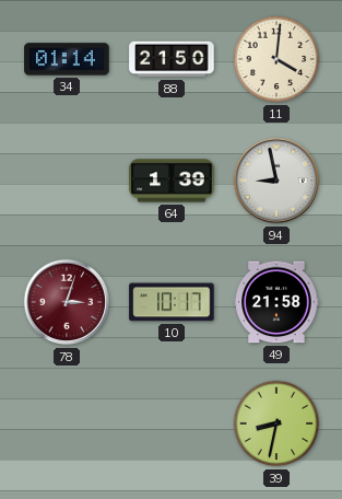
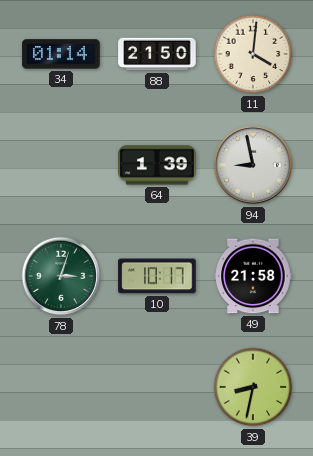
78 dial: burgundy -> green
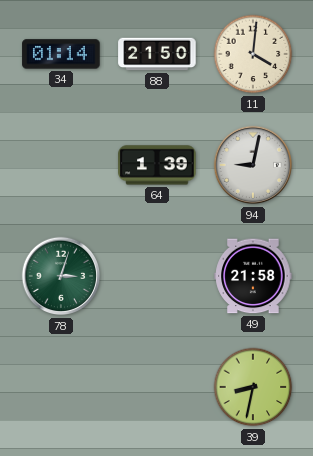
94: 8:58 -> 9:02
10: 10:17 -> none
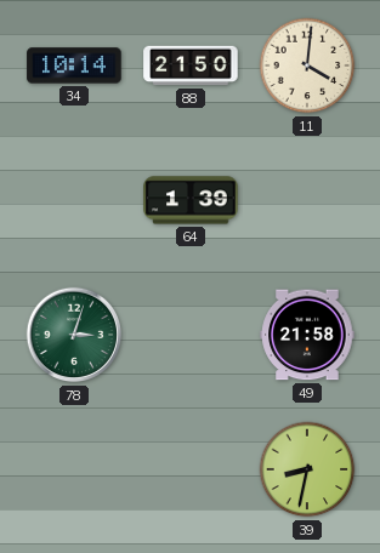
34: 01:14 -> 10:14
94: 9:02 -> none
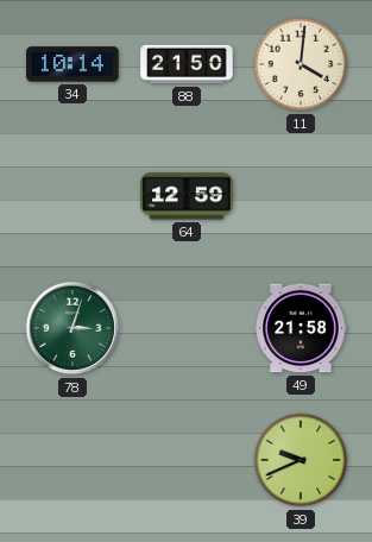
64: 1:39 -> 12:59
39: 8:32 -> 9:41
